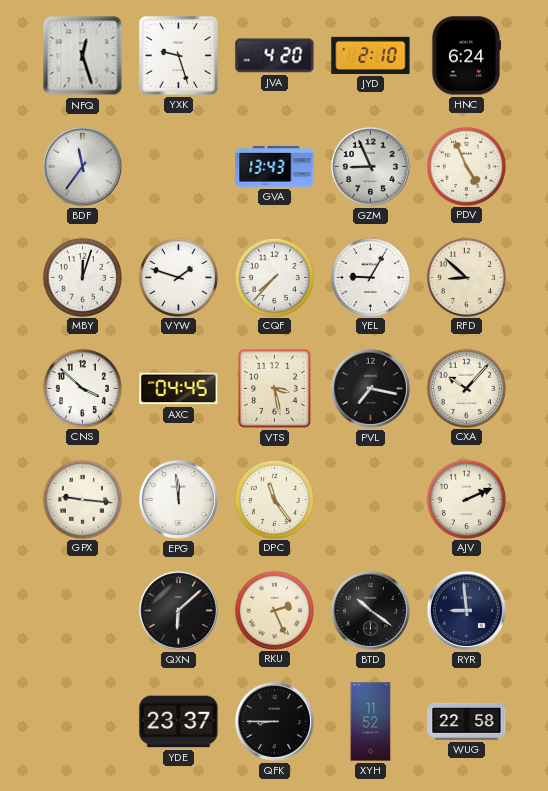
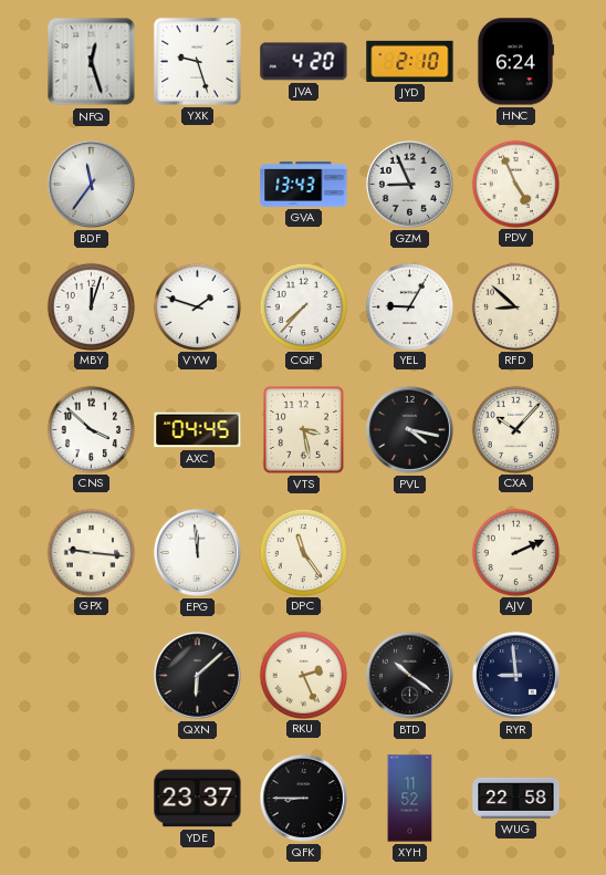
PVL: 7:17 -> 4:17
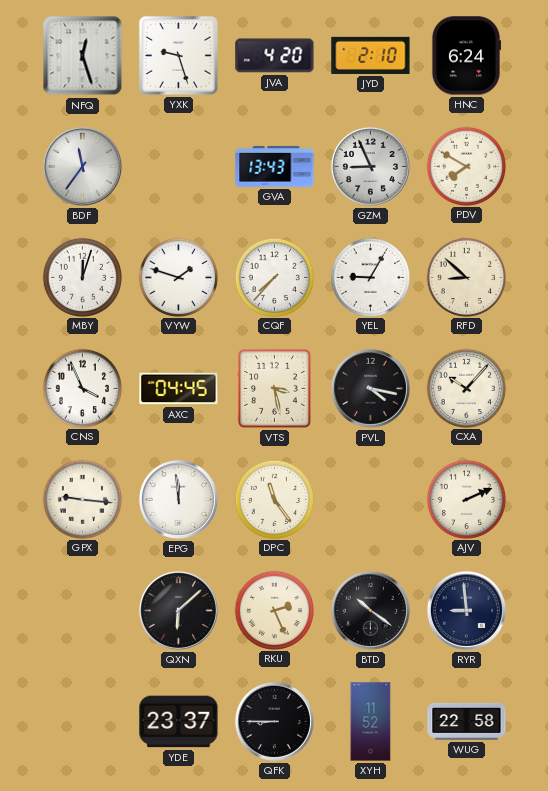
PDV: 4:56 -> 7:50
CNS: 3:52 -> 3:56
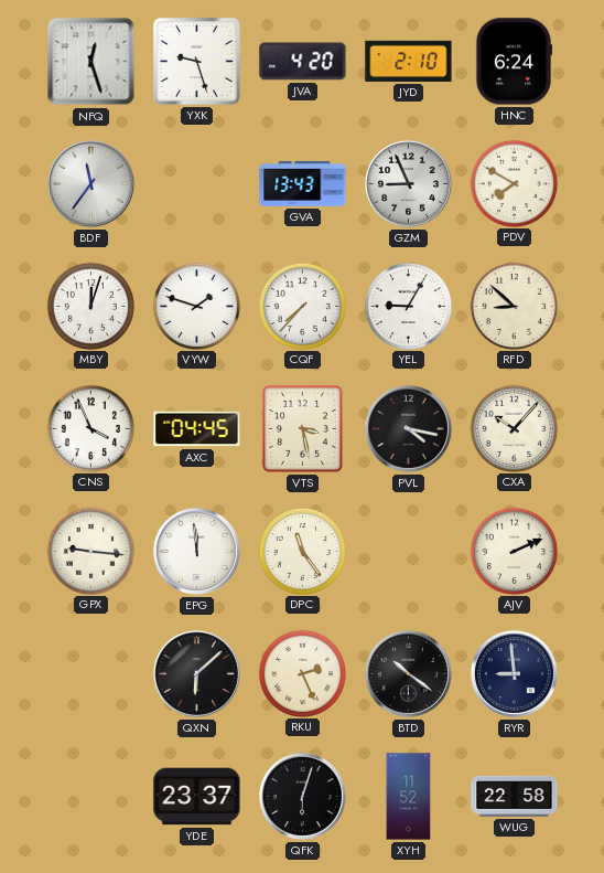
QFK: 8:45 -> 6:03
